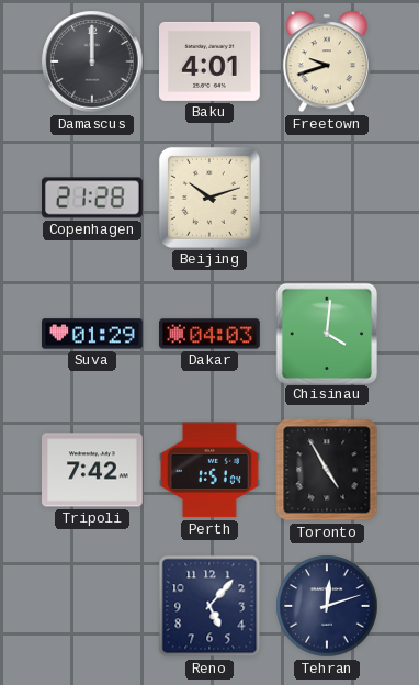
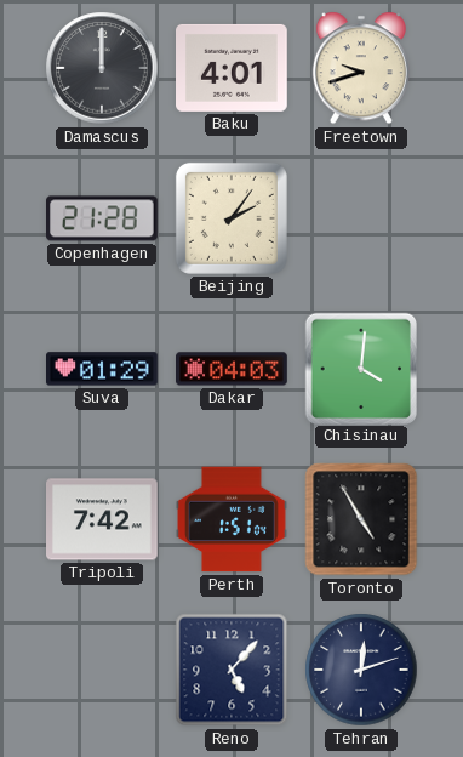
Beijing: 10:12 -> 2:06
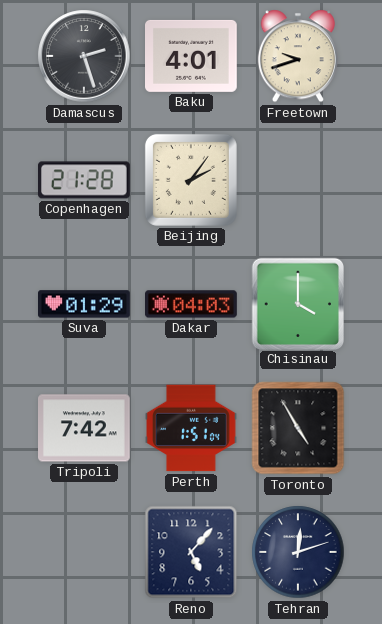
Damascus: 12:00 -> 2:27
Chisinau: 4:01 -> 4:00
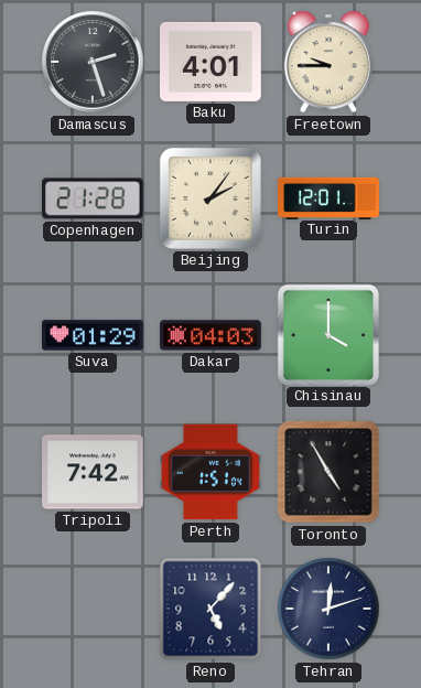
Freetown: 9:42 -> 9:45
Turin: none -> 12:01
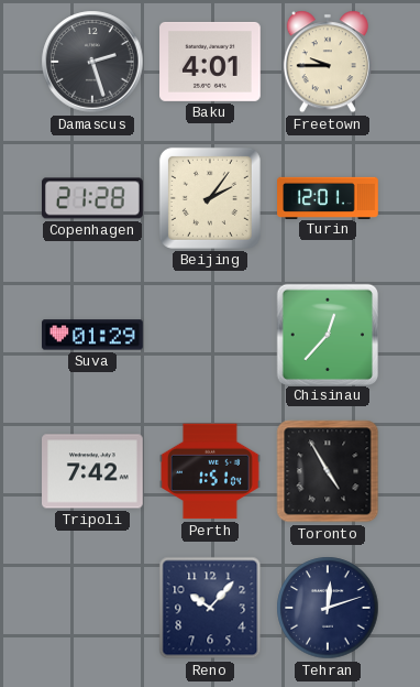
Dakar: 04:03 -> none
Chisinau: 4:00 -> 12:37
Reno: 5:07 -> 10:07
